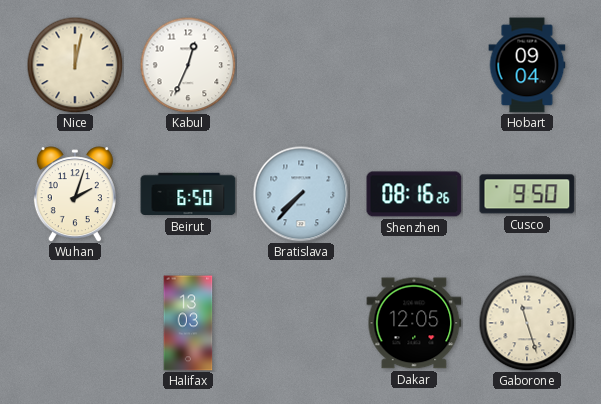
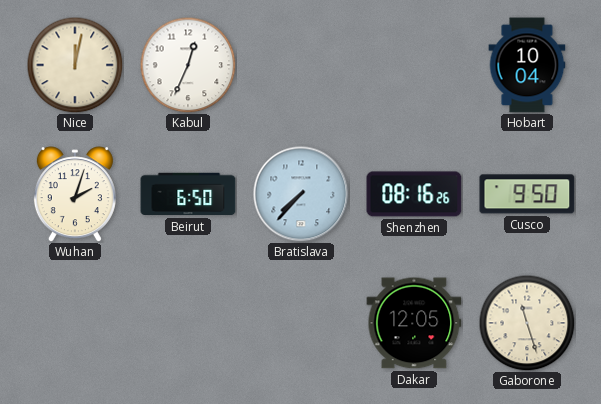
Hobart: 09:04 -> 10:04
Halifax: 13:03 -> none
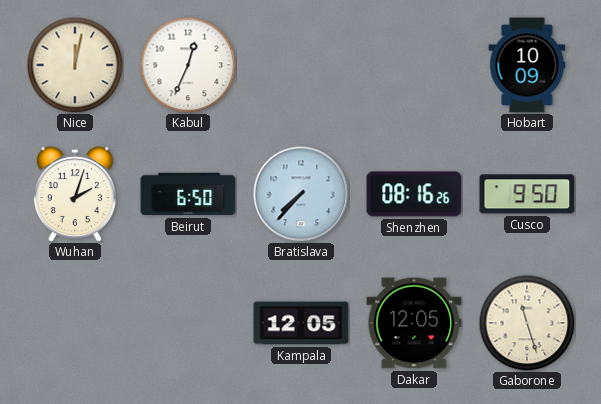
Hobart: 10:04 -> 10:09
Kampala: none -> 12:05
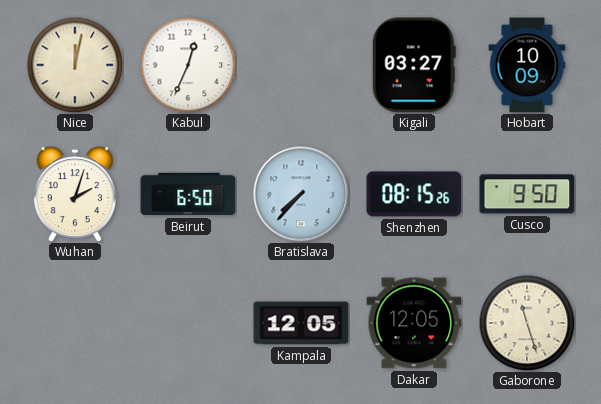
Kigali: none -> 03:27
Shenzhen: 08:16 -> 08:15
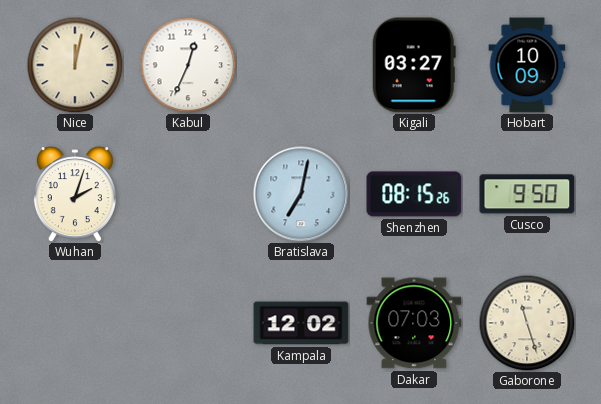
Beirut: 6:50 -> none
Bratislava: 7:37 -> 7:02
Kampala: 12:05 -> 12:02
Dakar: 12:05 -> 07:03
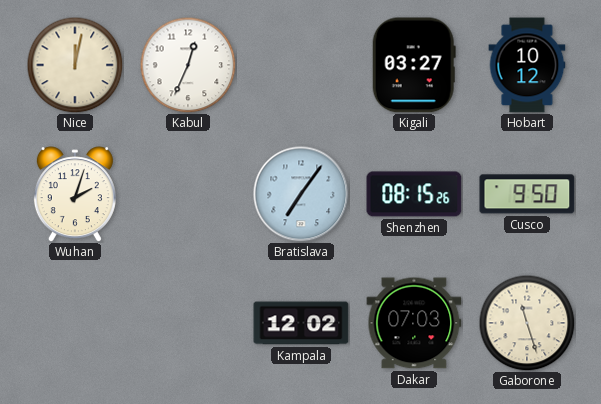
Hobart: 10:09 -> 10:12
Bratislava: 7:02 -> 7:06
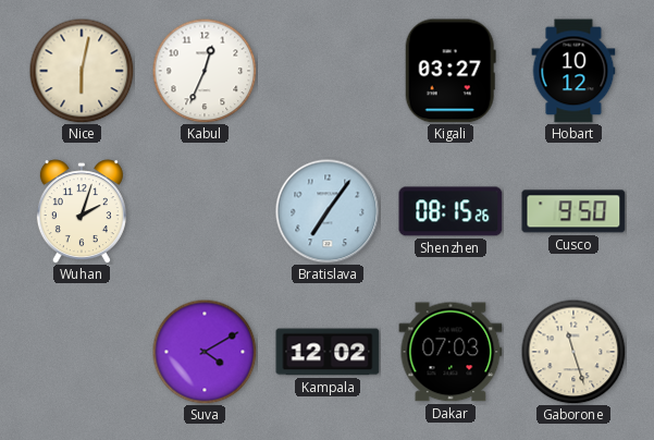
Nice: 12:02 -> 6:02
Suva: none -> 4:10
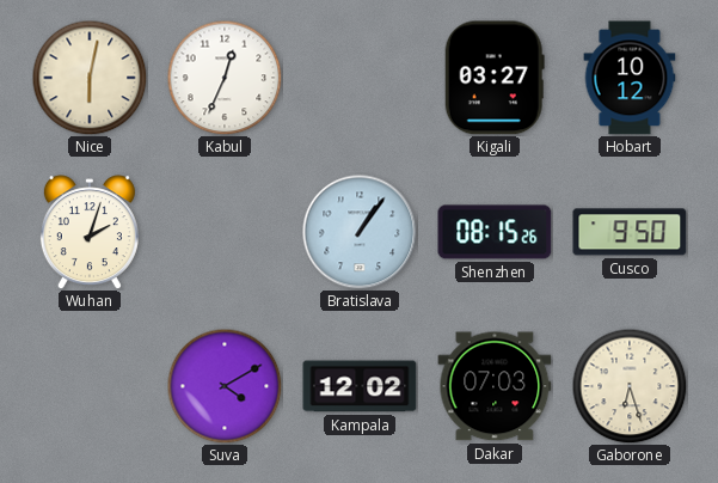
Bratislava: 7:06 -> 1:06
Gaborone: 11:27 -> 6:27
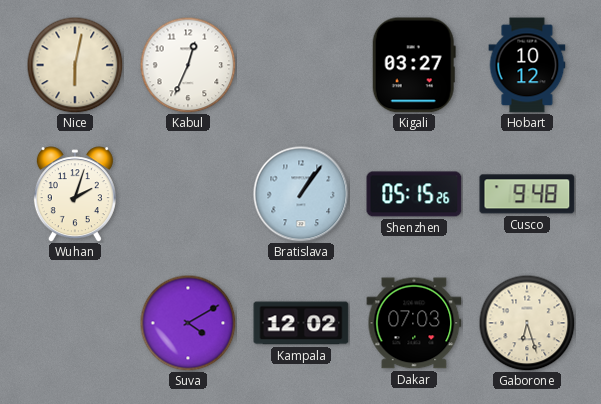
Shenzhen: 08:15 -> 05:15
Cusco: 9:50 -> 9:48
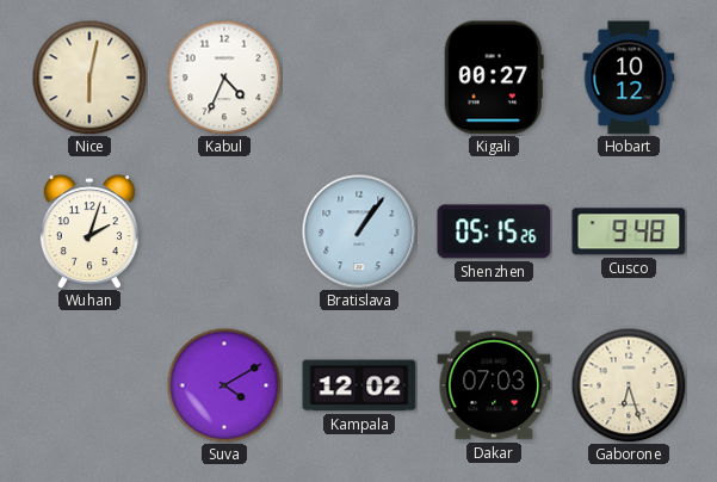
Kabul: 12:34 -> 4:34
Kigali: 03:27 -> 00:27
